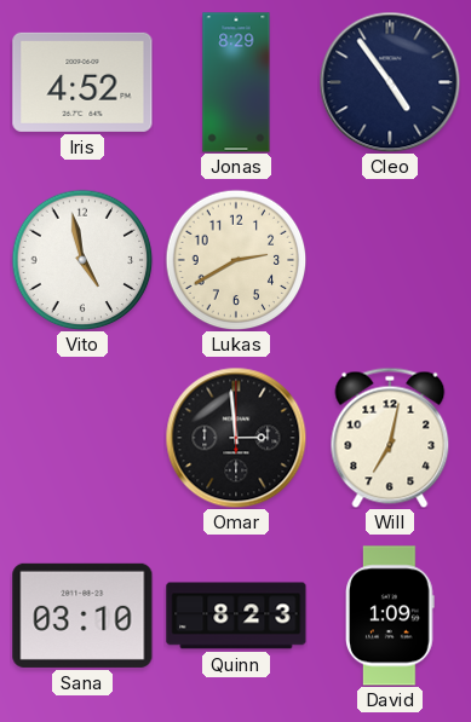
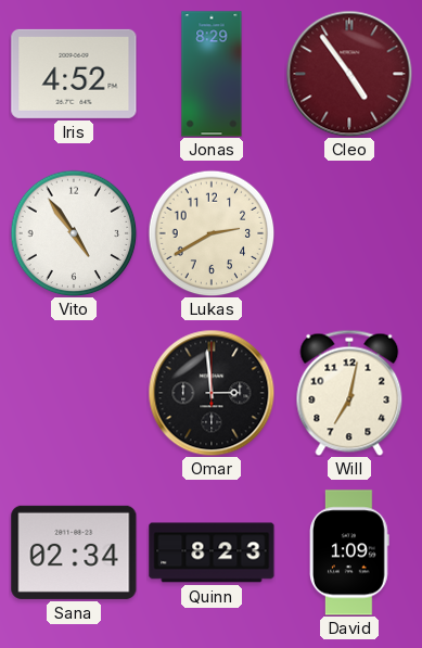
Cleo dial: navy -> burgundy
Vito: 4:58 -> 4:54
Sana: 03:10 -> 02:34
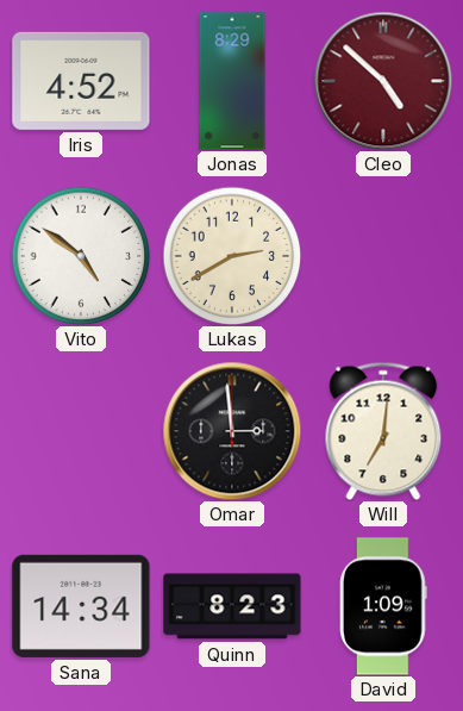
Cleo: 4:54 -> 4:52
Vito: 4:54 -> 4:51
Will: 7:02 -> 7:01
Sana: 02:34 -> 14:34
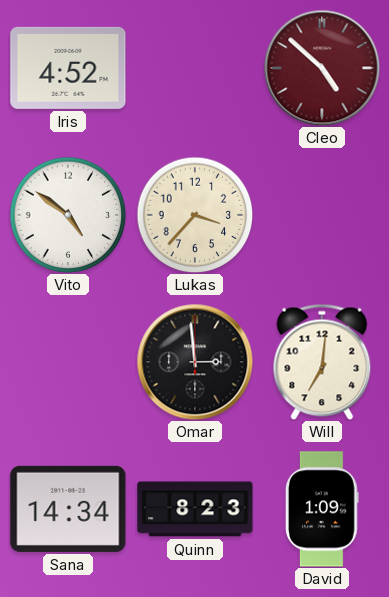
Jonas: 8:29 -> none
Lukas: 2:40 -> 3:37
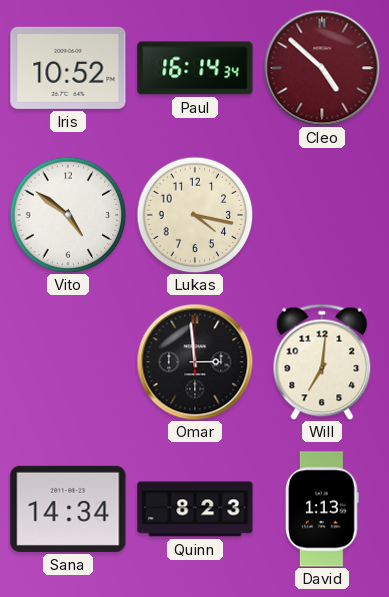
Iris: 4:52 -> 10:52
Paul: none -> 16:14
Lukas: 3:37 -> 4:17
David: 1:09 -> 1:13
